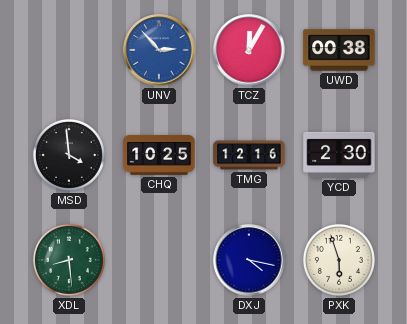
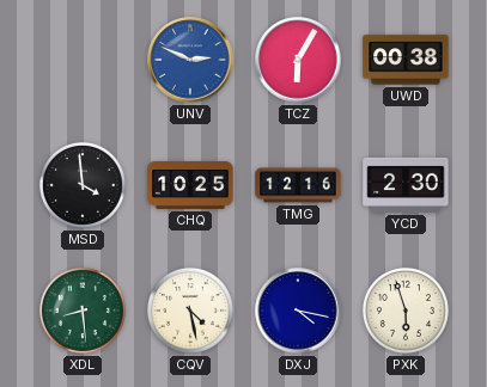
UNV: 2:53 -> 2:49
TCZ: 12:05 -> 6:05
CQV: none -> 4:28
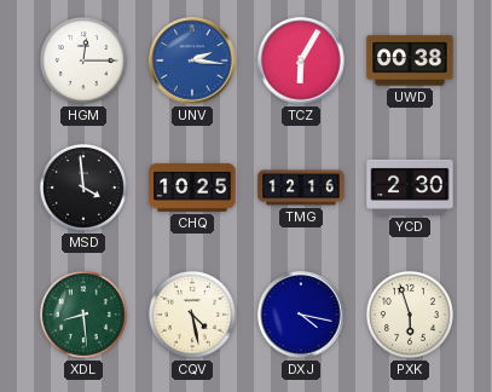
HGM: none -> 12:15
UNV: 2:49 -> 2:16
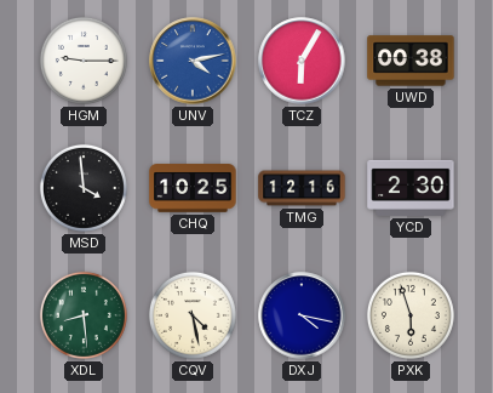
HGM: 12:15 -> 9:15
UNV: 2:16 -> 4:13
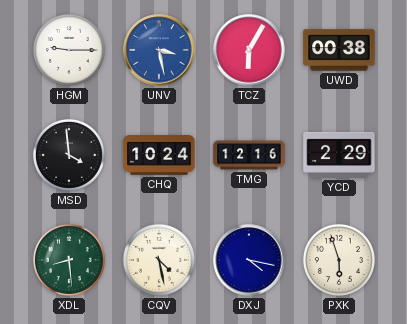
UNV: 4:13 -> 3:28
CHQ: 10:25 -> 10:24
YCD: 2:30 -> 2:29
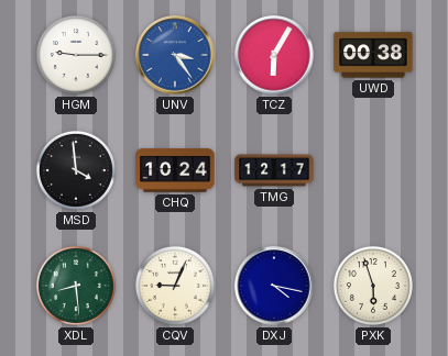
UNV: 3:28 -> 3:24
TMG: 12:16 -> 12:17
YCD: 2:29 -> none
CQV: 4:28 -> 9:04
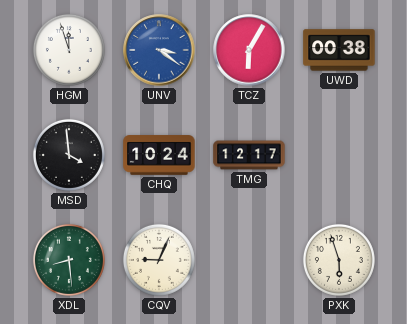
HGM: 9:15 -> 11:57
UNV: 3:24 -> 3:21
DXJ: 4:17 -> none
